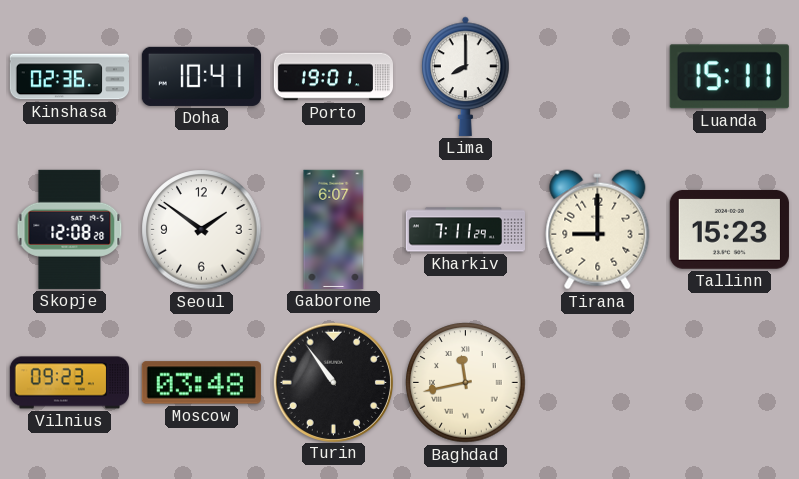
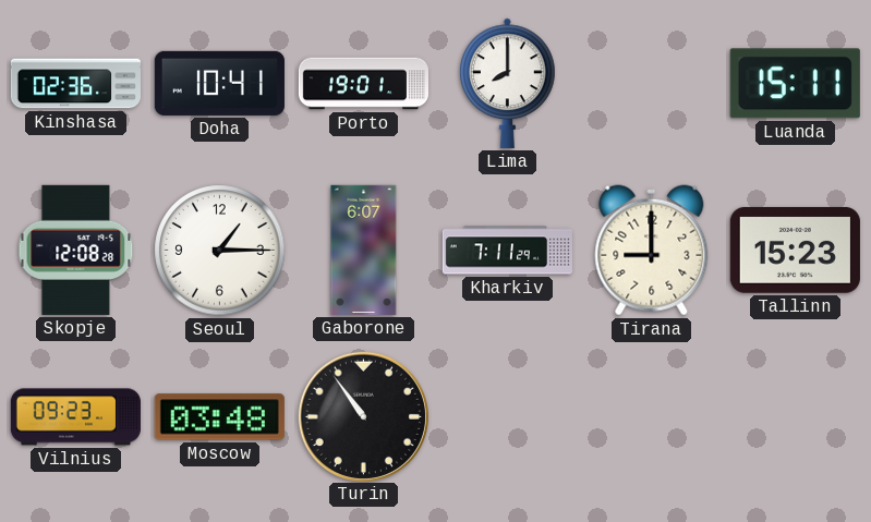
Seoul: 1:51 -> 1:15
Baghdad: 11:43 -> none
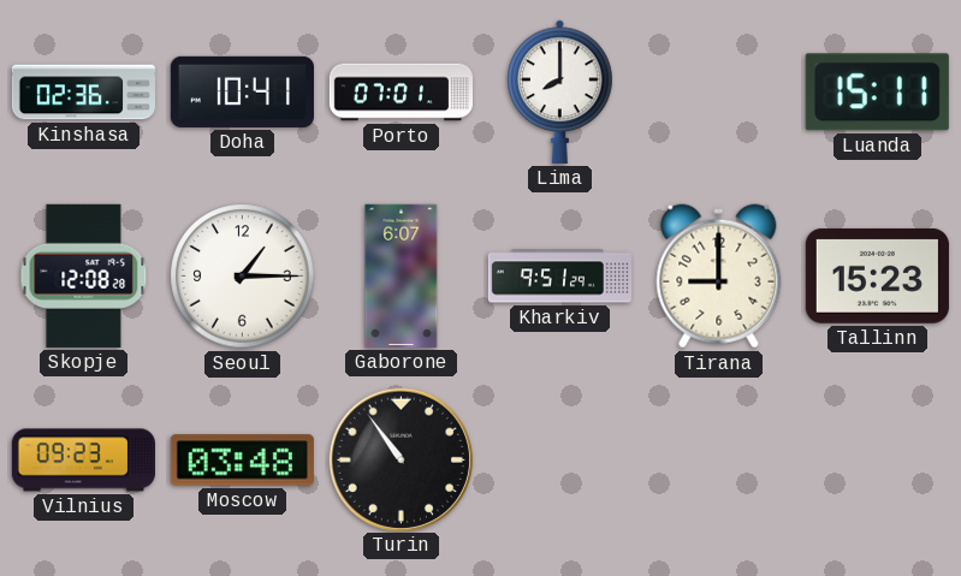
Porto: 19:01 -> 07:01
Kharkiv: 7:11 -> 9:51
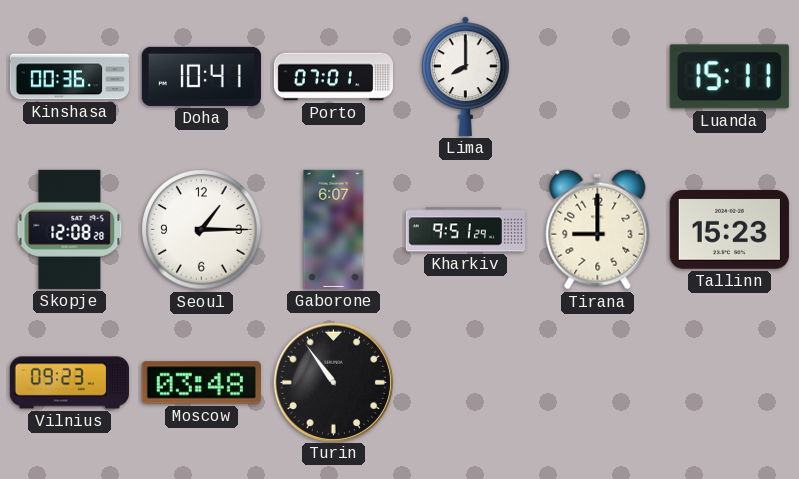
Kinshasa: 02:36 -> 00:36
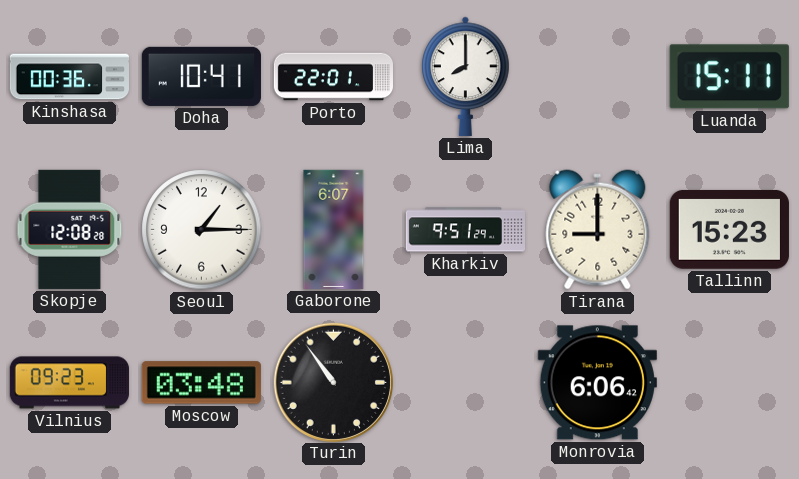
Porto: 07:01 -> 22:01
Monrovia: none -> 6:06
